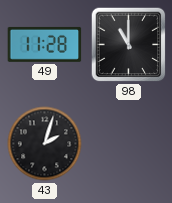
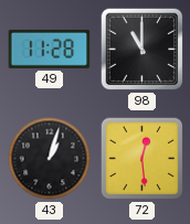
43: 2:03 -> 1:03
72: none -> 12:29
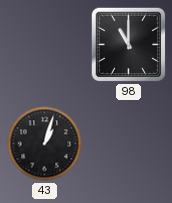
49: 11:28 -> none
72: 12:29 -> none
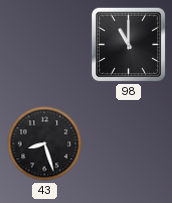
43: 1:03 -> 8:27
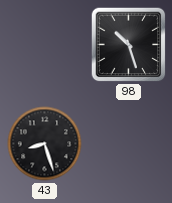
98: 11:00 -> 10:27
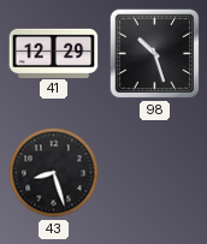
41: none -> 12:29
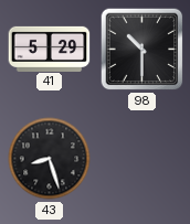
41: 12:29 -> 5:29
98: 10:27 -> 10:30
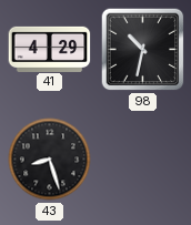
41: 5:29 -> 4:29
98: 10:30 -> 10:32
